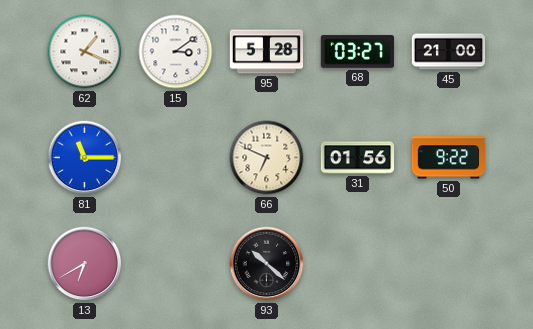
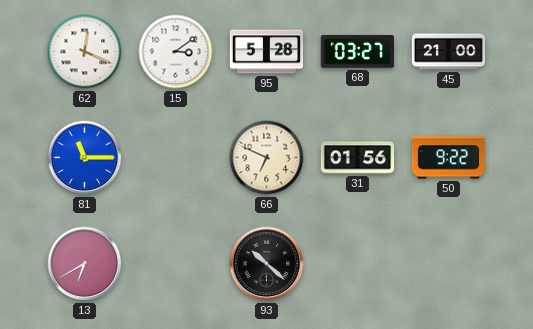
62: 1:19 -> 12:19
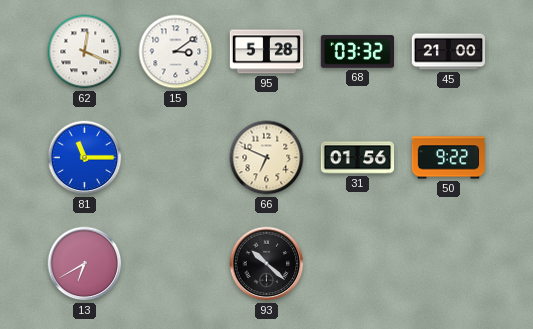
68: 03:27 -> 03:32
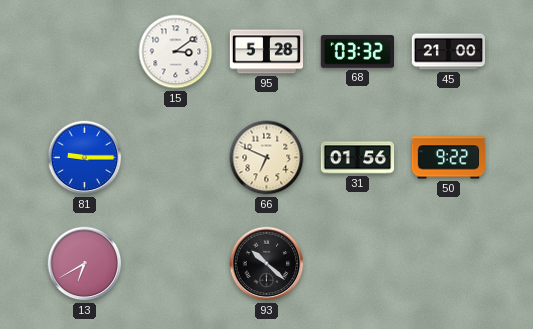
62: 12:19 -> none
81: 11:15 -> 9:15
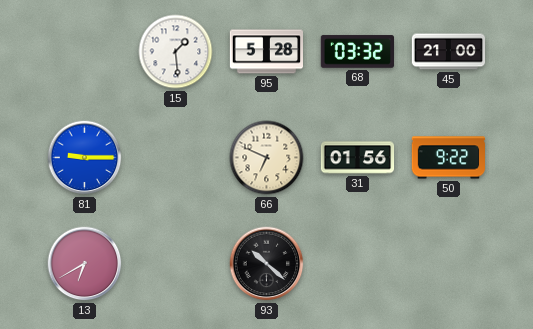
15: 3:09 -> 1:29
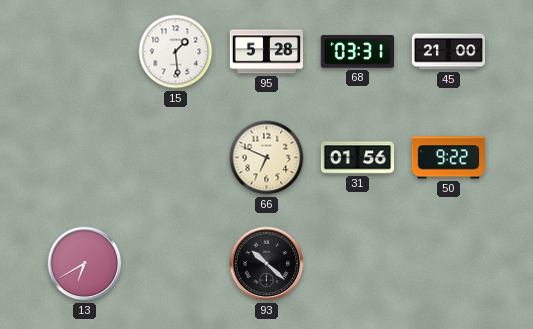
68: 03:32 -> 03:31
81: 9:15 -> none
